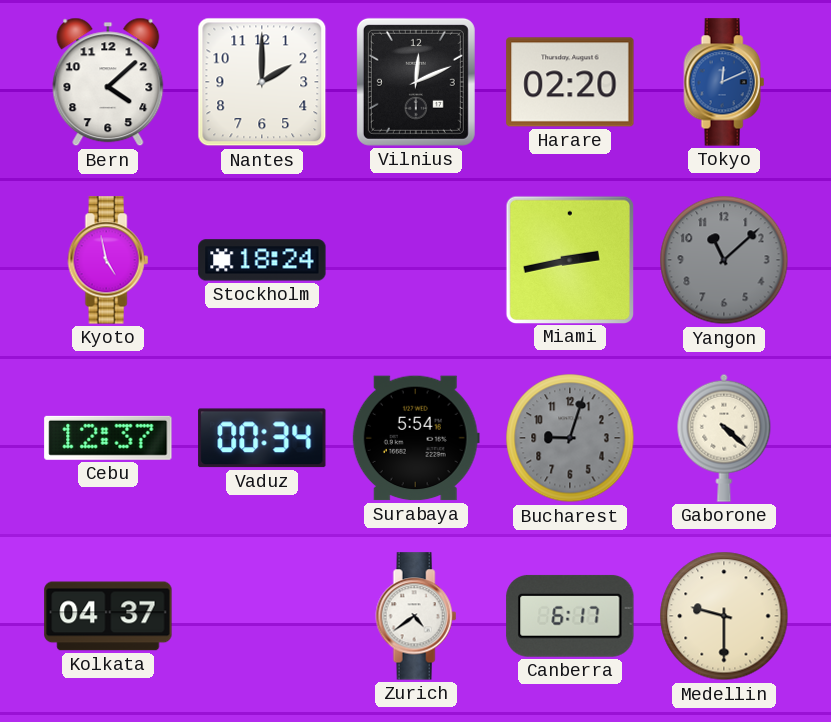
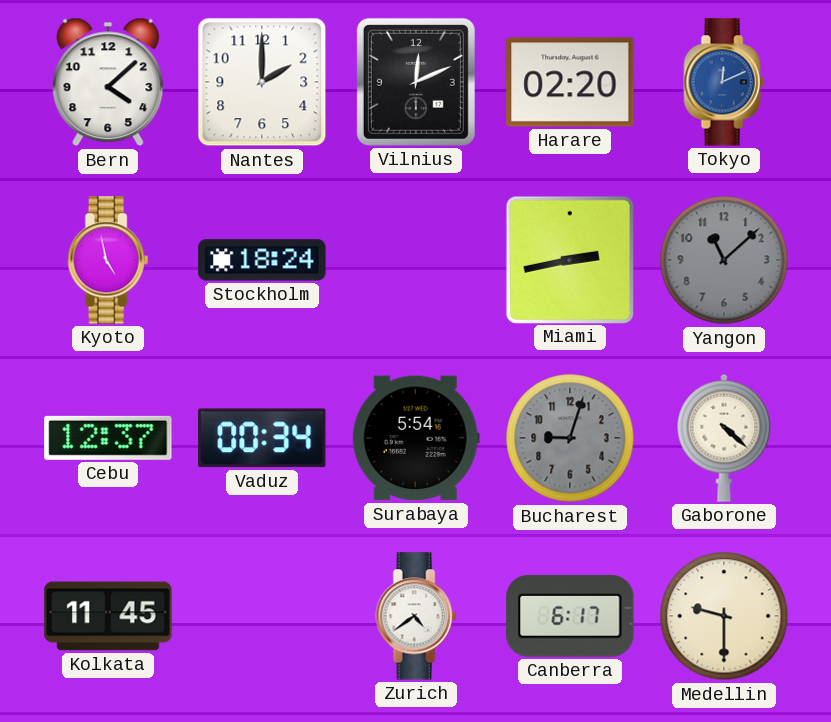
Kolkata: 04:37 -> 11:45
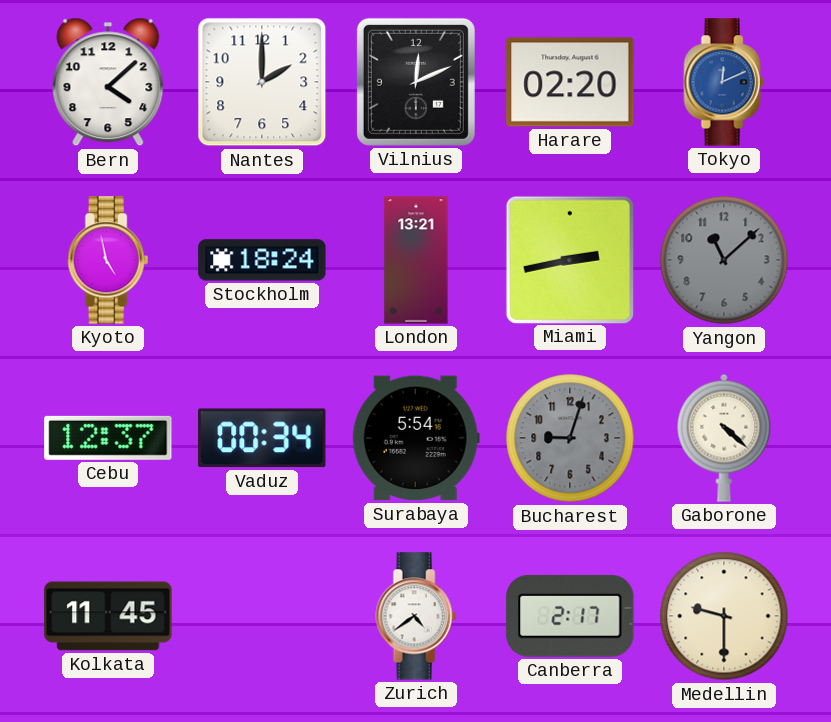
London: none -> 13:21
Canberra: 6:17 -> 2:17
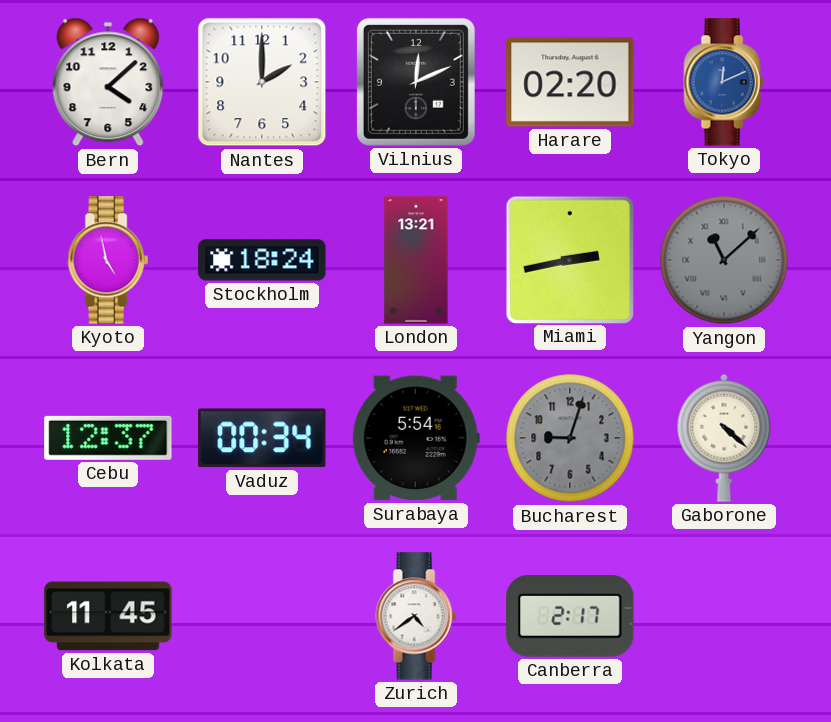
Yangon numerals: Arabic -> Roman
Medellin: 9:30 -> none
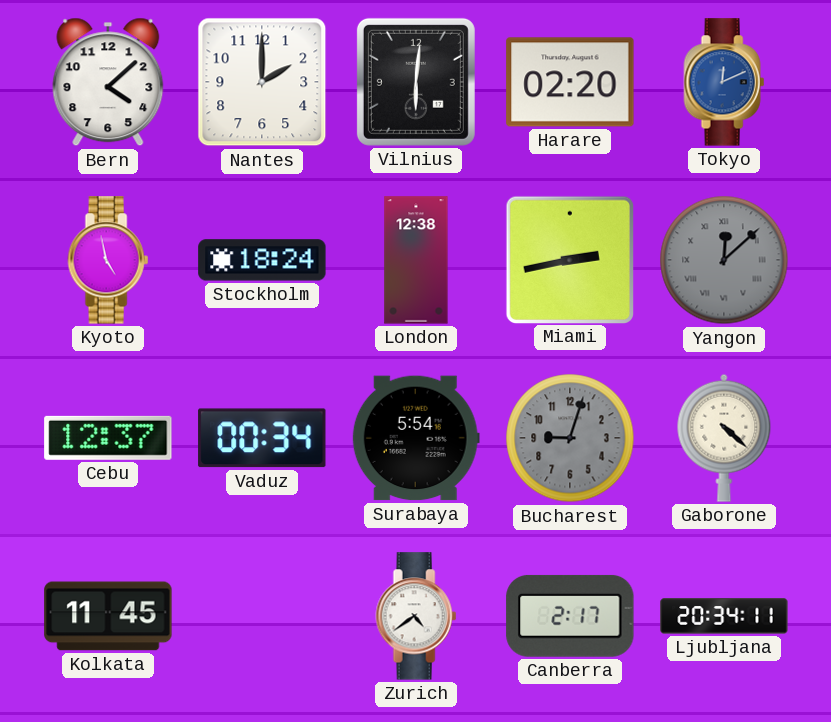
Vilnius: 12:11 -> 6:01
London: 13:21 -> 12:38
Yangon: 11:08 -> 12:08
Ljubljana: none -> 20:34
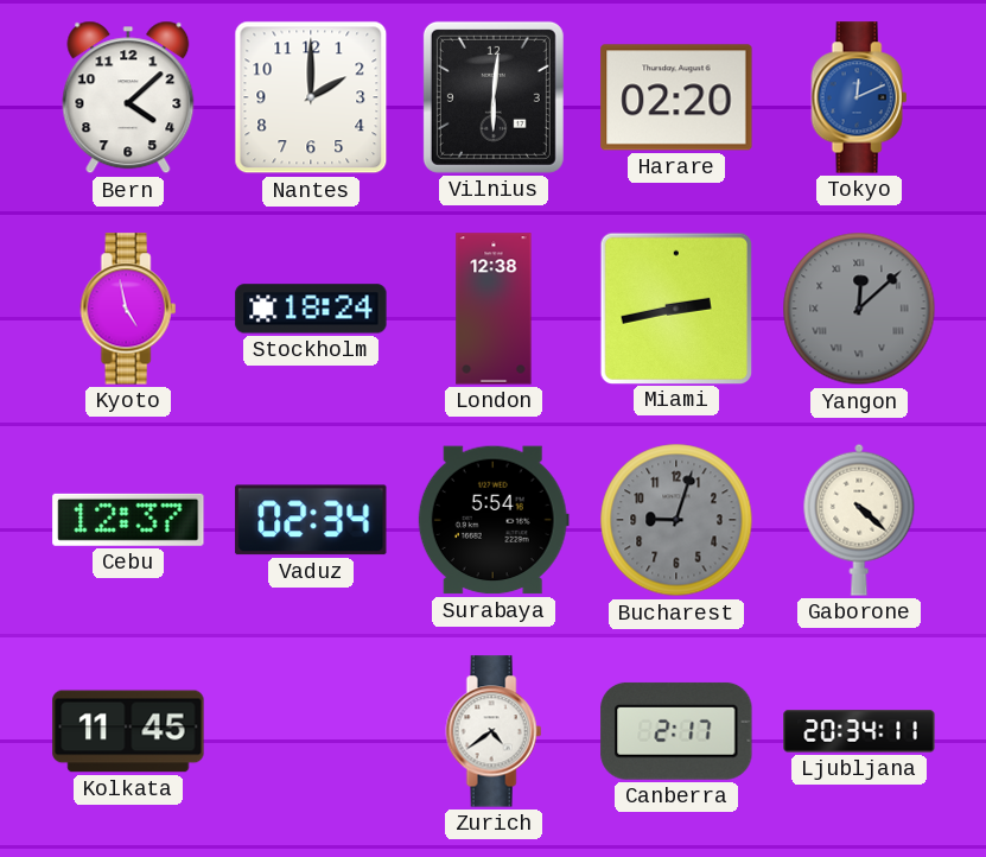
Vaduz: 00:34 -> 02:34
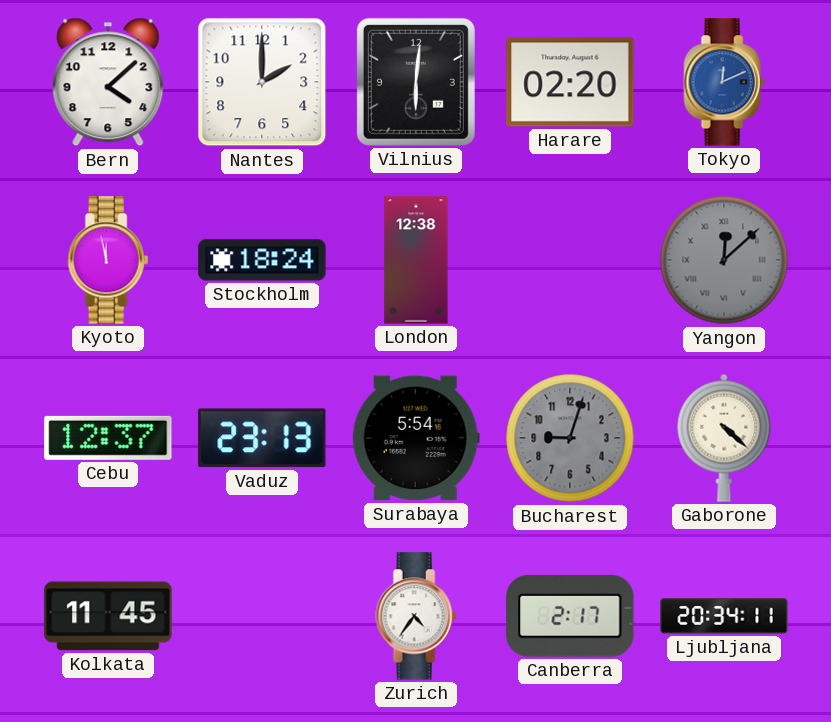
Kyoto: 4:58 -> 11:58
Miami: 2:43 -> none
Vaduz: 02:34 -> 23:13
Zurich: 4:39 -> 4:36
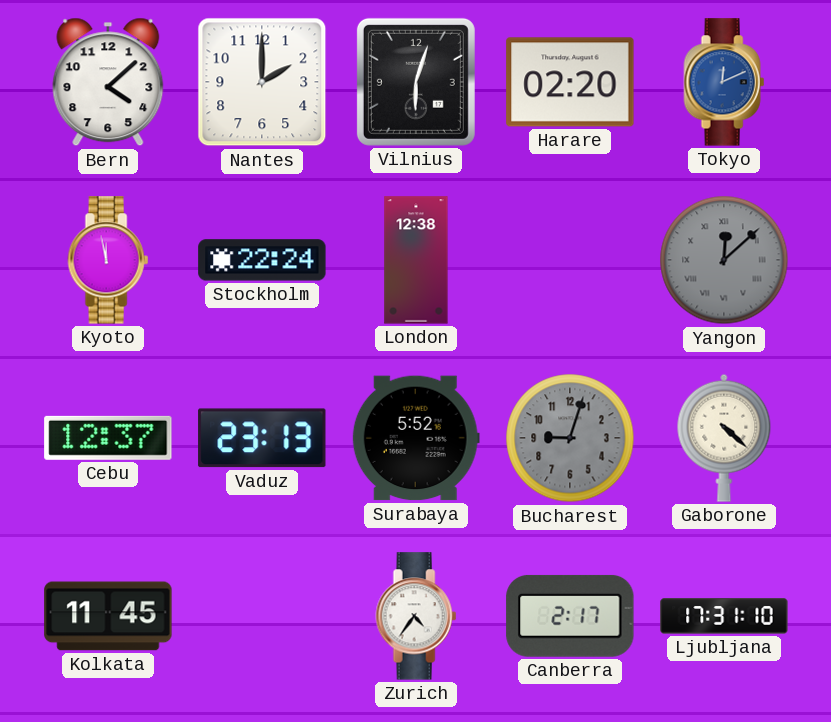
Vilnius: 6:01 -> 6:03
Stockholm: 18:24 -> 22:24
Surabaya: 5:54 -> 5:52
Ljubljana: 20:34 -> 17:31
